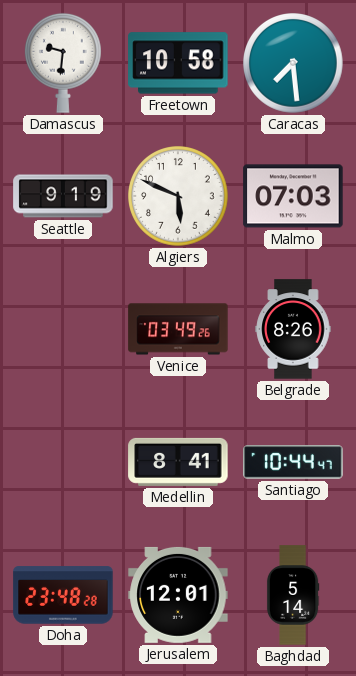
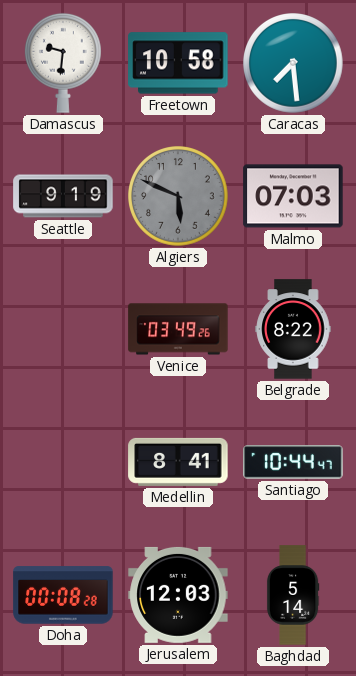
Algiers dial: white -> grey
Belgrade: 8:26 -> 8:22
Doha: 23:48 -> 00:08
Jerusalem: 12:01 -> 12:03
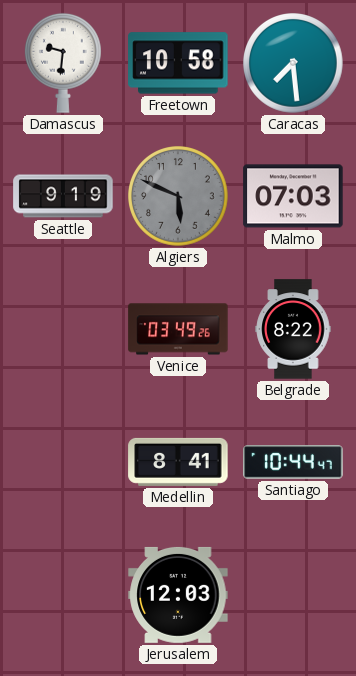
Doha: 00:08 -> none
Baghdad: 5:14 -> none
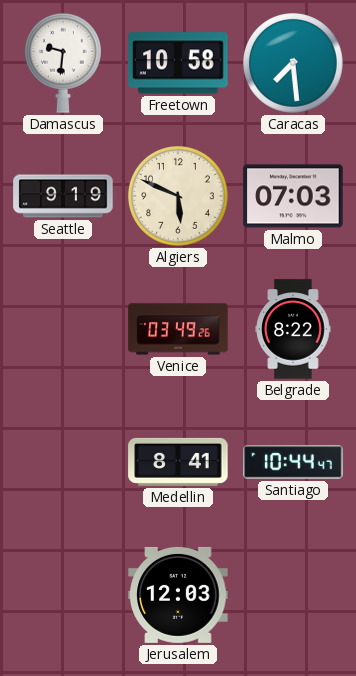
Algiers dial: grey -> cream
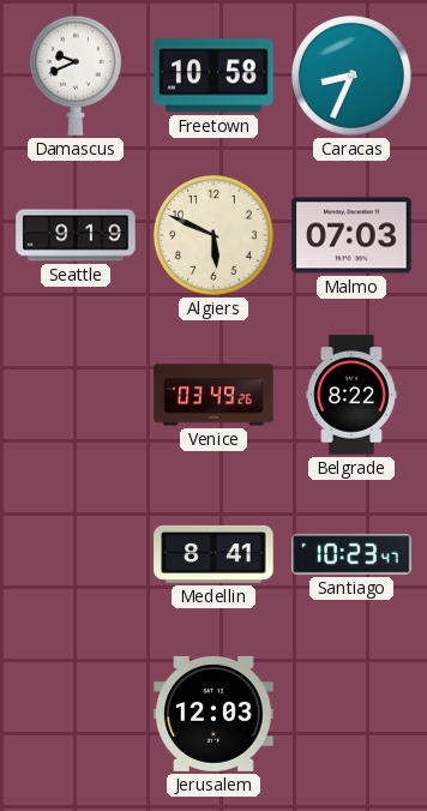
Damascus: 9:31 -> 9:41
Caracas: 7:29 -> 8:34
Santiago: 10:44 -> 10:23
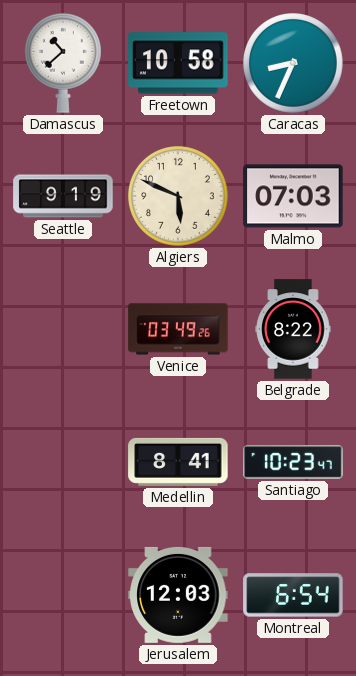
Damascus: 9:41 -> 10:38
Montreal: none -> 6:54
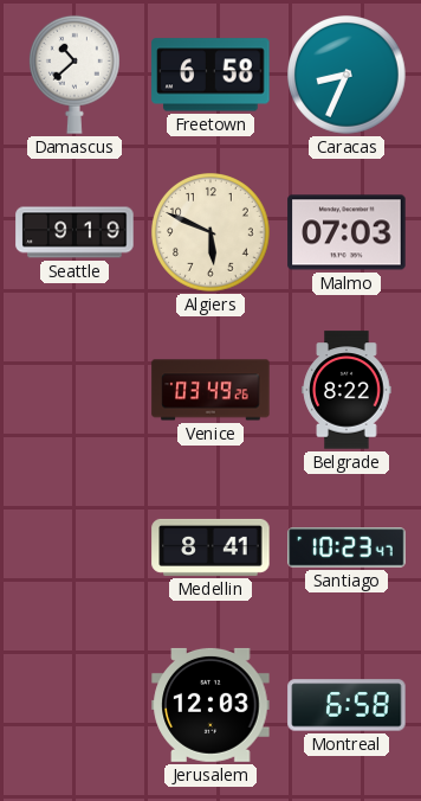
Freetown: 10:58 -> 6:58
Montreal: 6:54 -> 6:58
